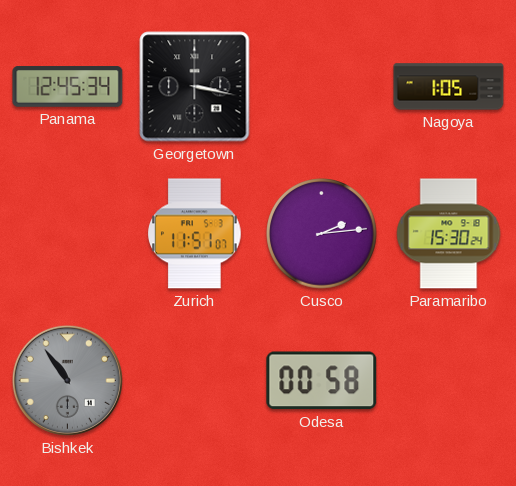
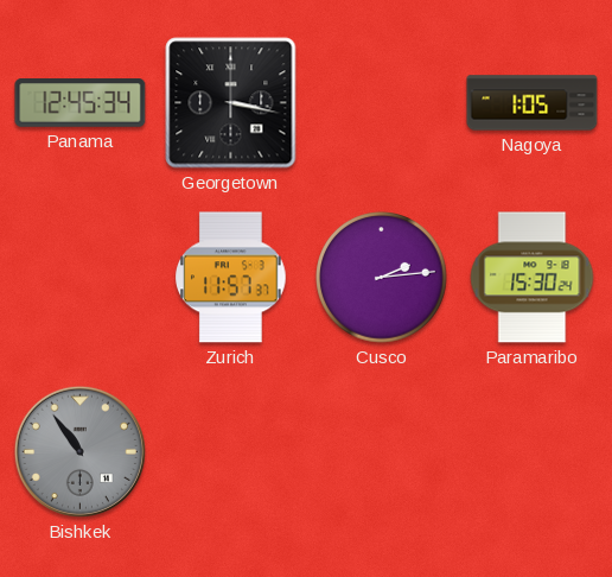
Zurich: 11:51 -> 11:57
Odesa: 00:58 -> none
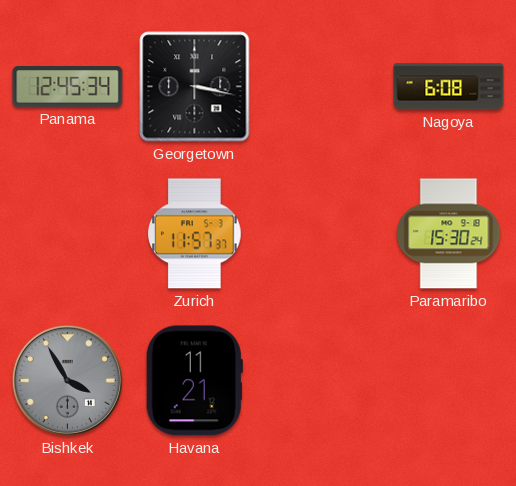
Nagoya: 1:05 -> 6:08
Cusco: 2:14 -> none
Bishkek: 10:54 -> 3:55
Havana: none -> 11:21
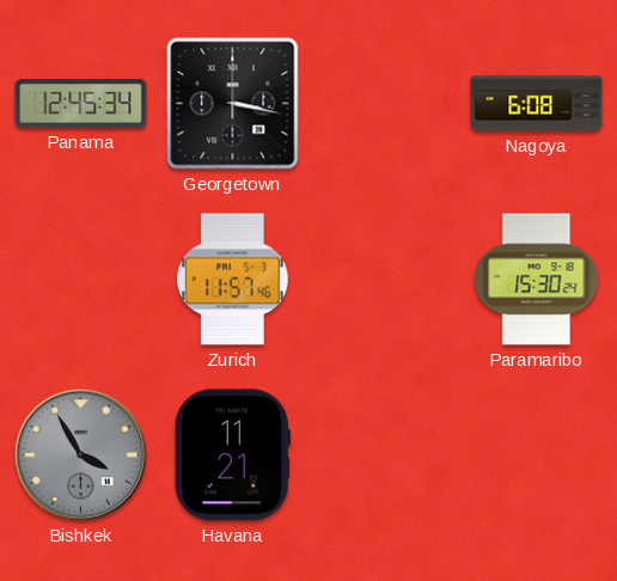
Zurich: 11:57:37 -> 11:57:46
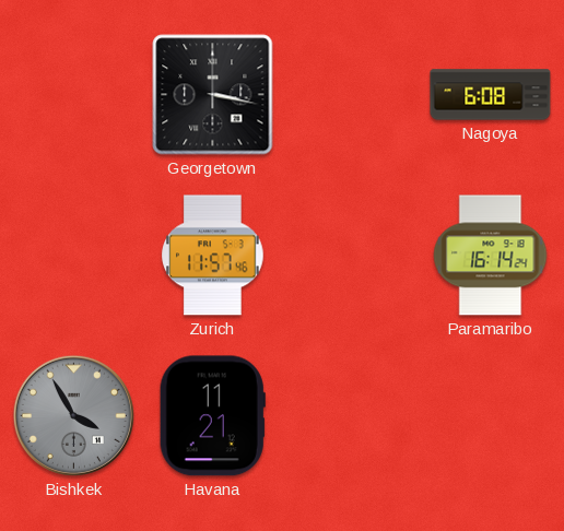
Panama: 12:45 -> none
Paramaribo: 15:30 -> 16:14
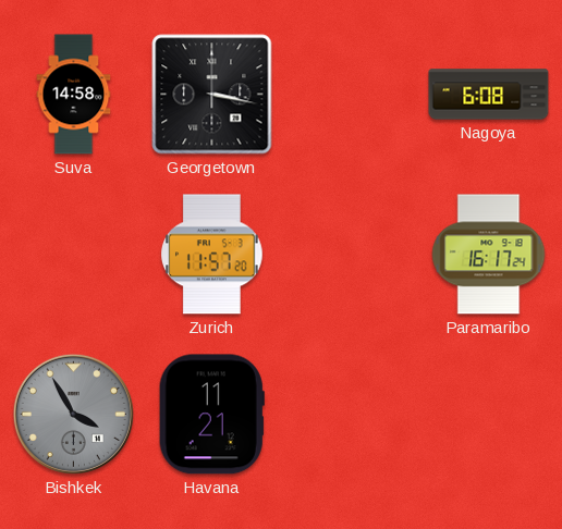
Suva: none -> 14:58
Zurich: 11:57:46 -> 11:57:20
Paramaribo: 16:14 -> 16:17
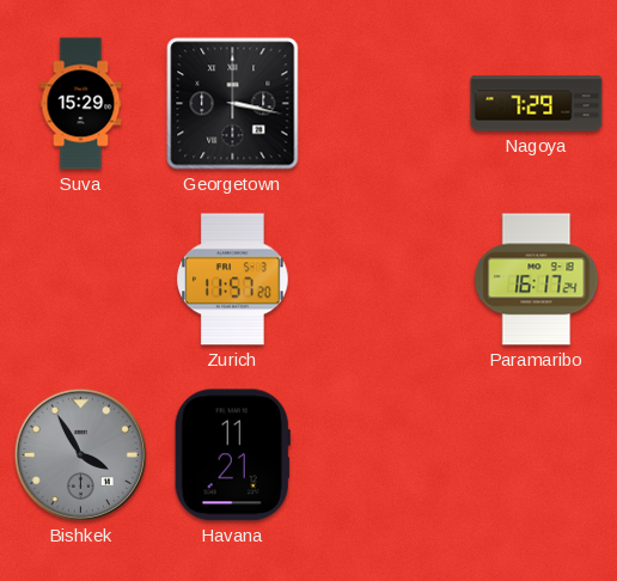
Suva: 14:58 -> 15:29
Nagoya: 6:08 -> 7:29
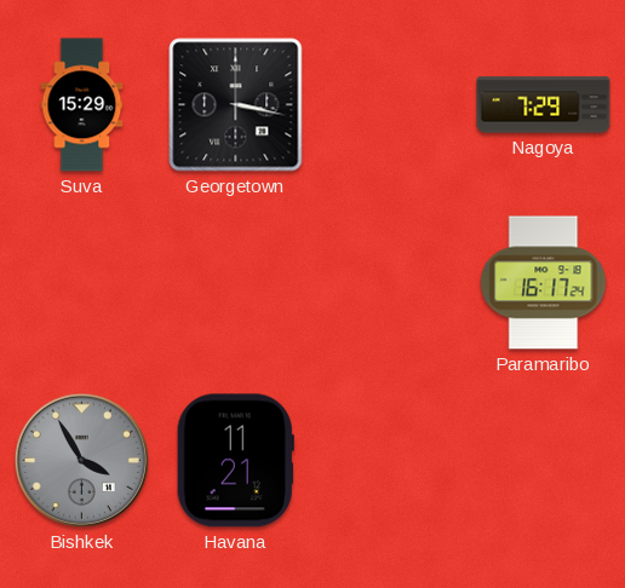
Zurich: 11:57 -> none
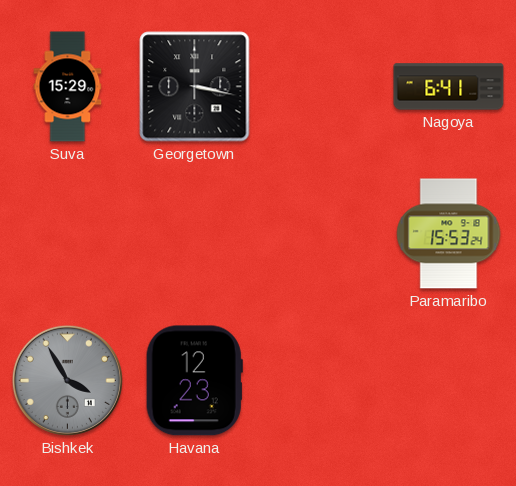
Nagoya: 7:29 -> 6:41
Paramaribo: 16:17 -> 15:53
Havana: 11:21 -> 12:23
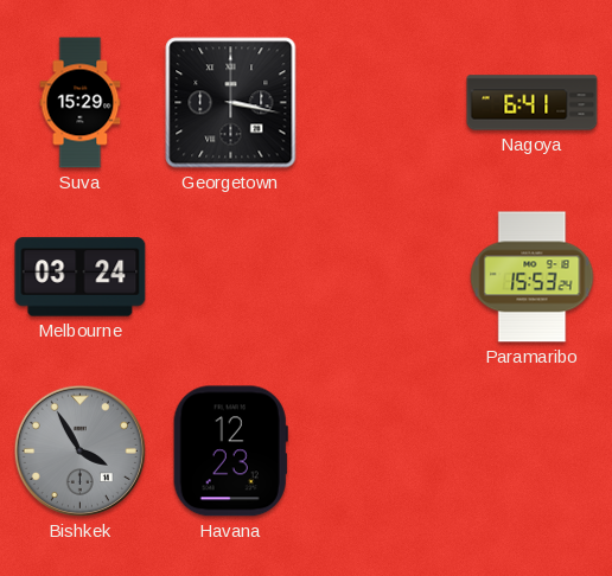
Melbourne: none -> 03:24
